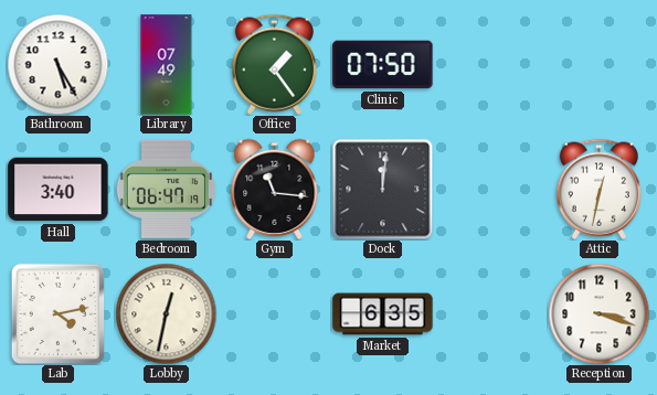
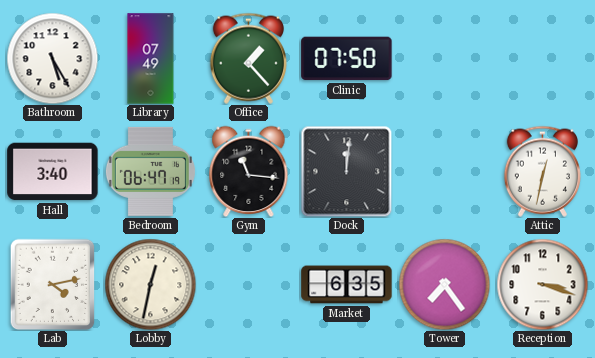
Office: 1:24 -> 1:23
Tower: none -> 7:24
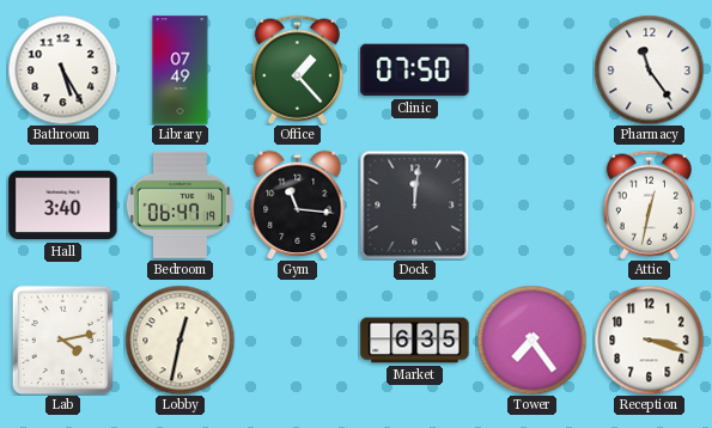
Pharmacy: none -> 11:24
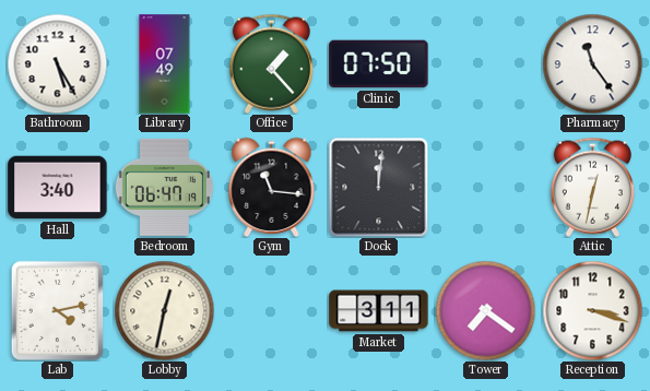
Market: 6:35 -> 3:11
Tower: 7:24 -> 7:21
